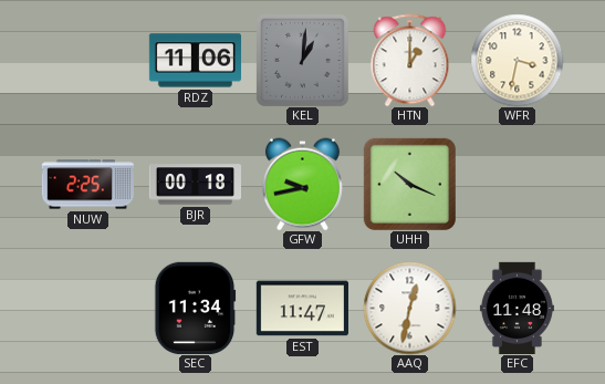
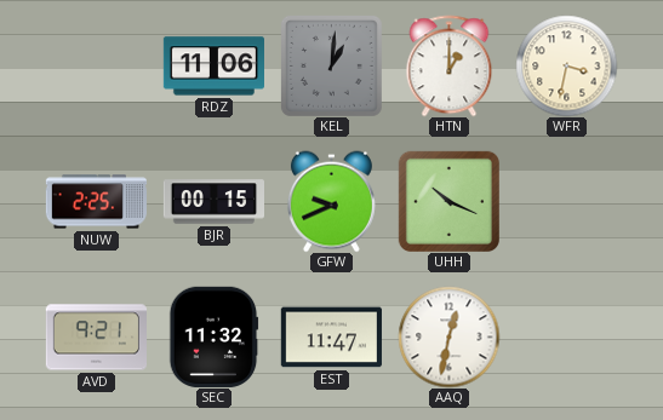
BJR: 00:18 -> 00:15
GFW: 9:43 -> 9:41
AVD: none -> 9:21
SEC: 11:34 -> 11:32
EFC: 11:48 -> none
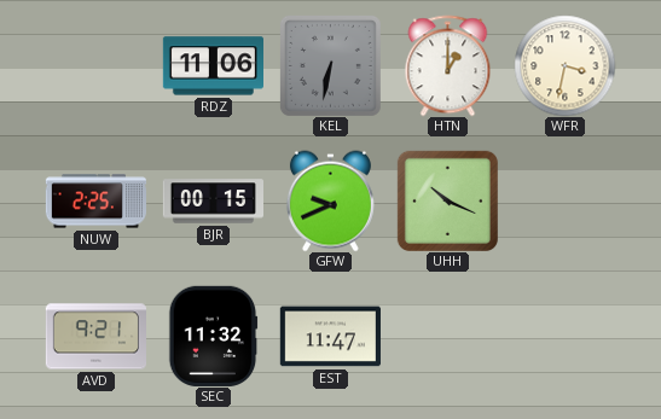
KEL: 1:01 -> 6:32
AAQ: 12:32 -> none
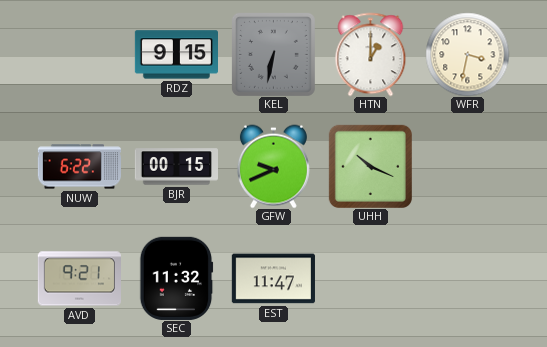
RDZ: 11:06 -> 9:15
NUW: 2:25 -> 6:22
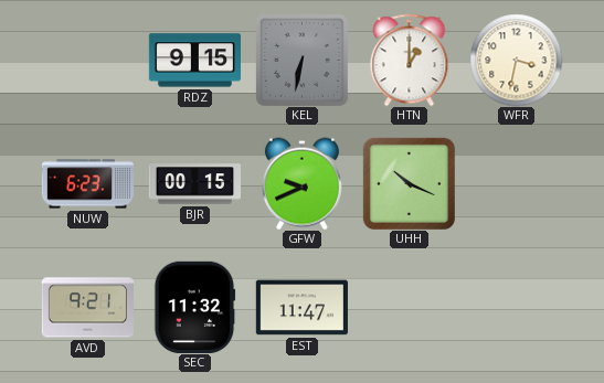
NUW: 6:22 -> 6:23
